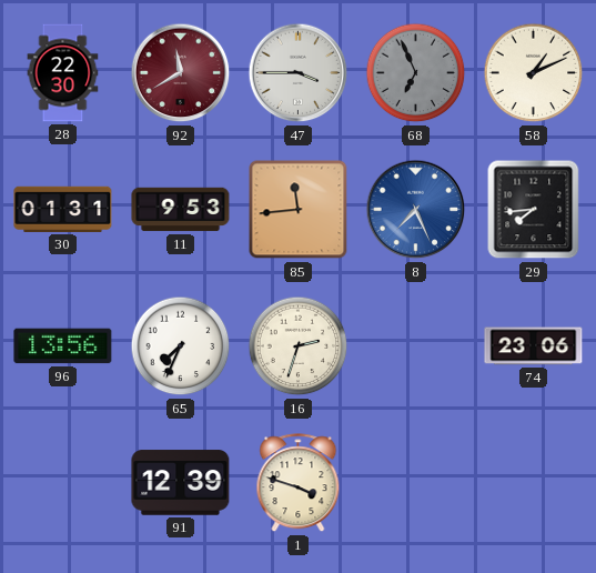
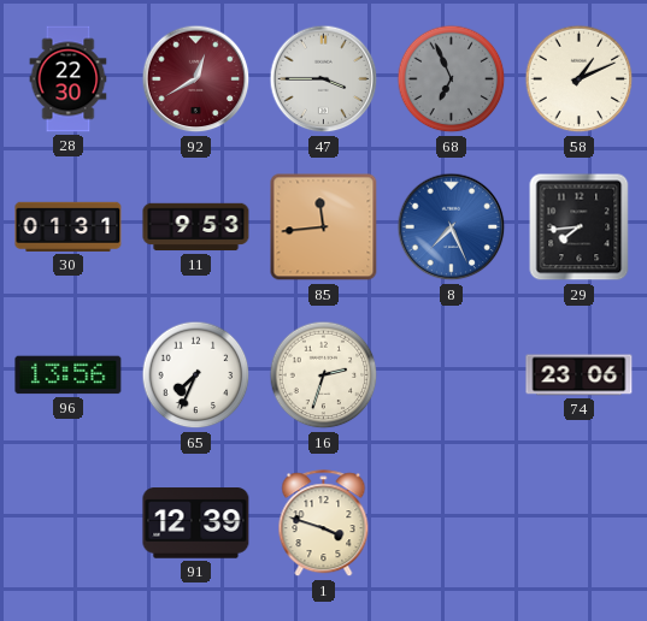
92: 11:40 -> 12:40
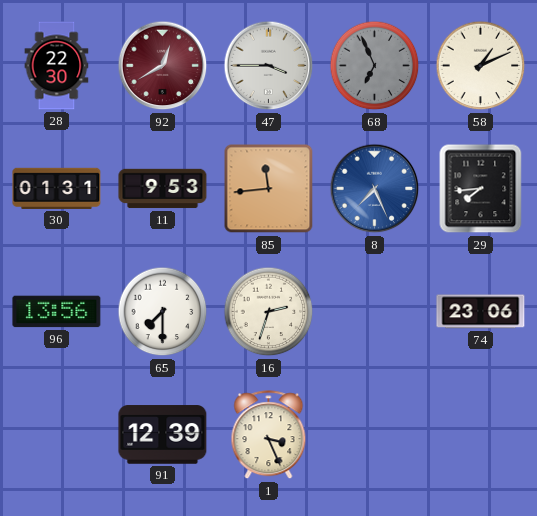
65: 7:34 -> 7:30
1: 3:48 -> 3:26
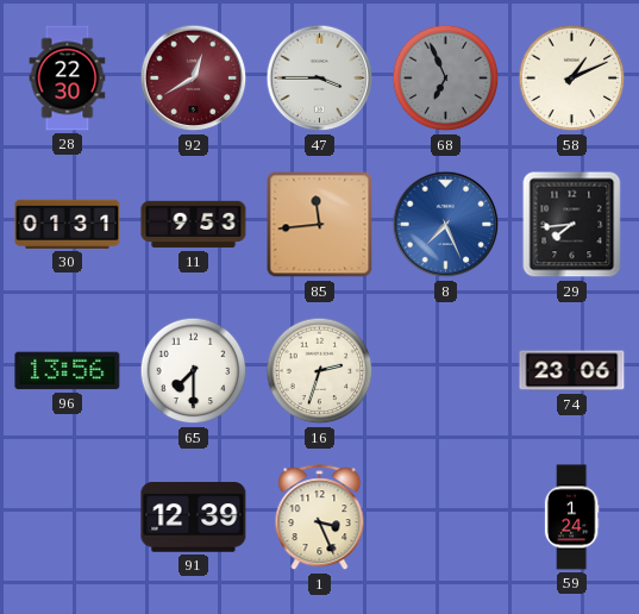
59: none -> 1:24
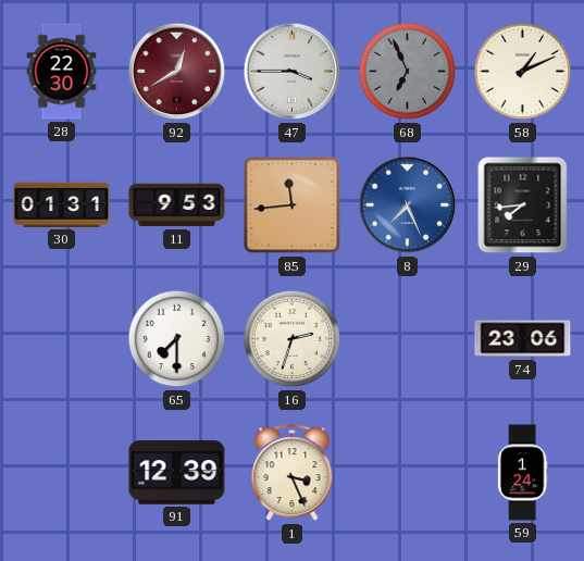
96: 13:56 -> none
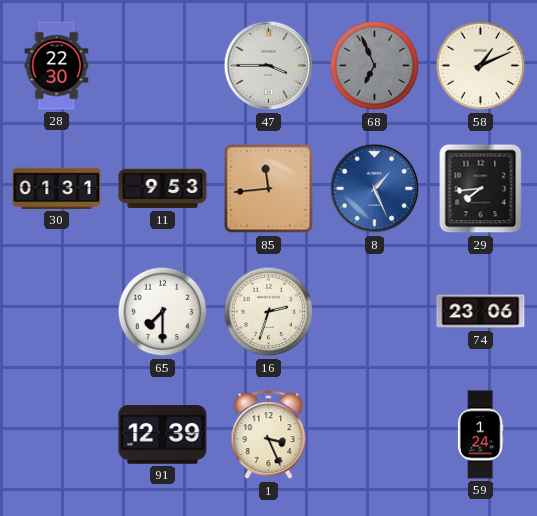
92: 12:40 -> none
8: 7:26 -> 1:26
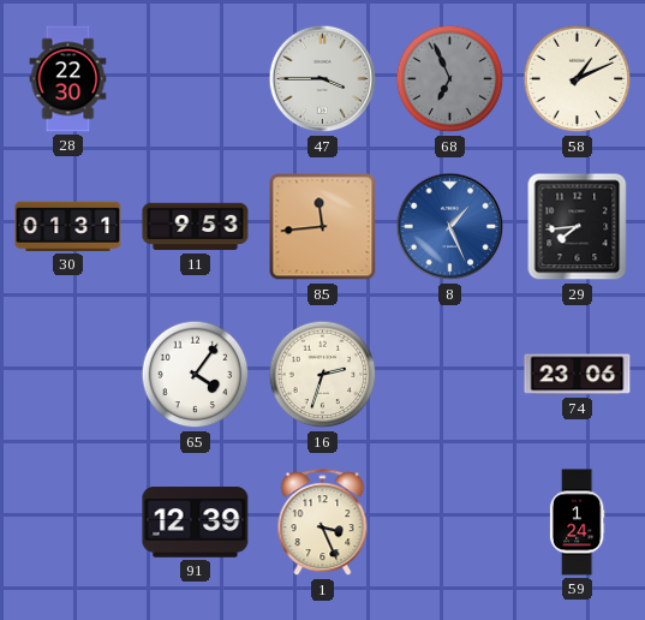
65: 7:30 -> 4:06
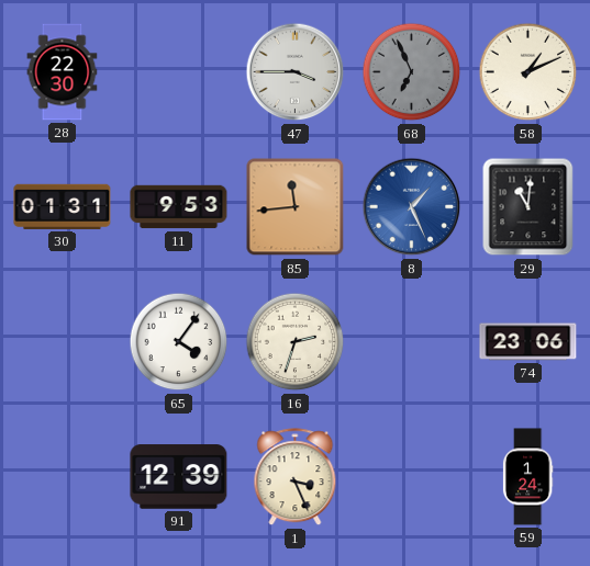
29: 7:44 -> 11:01
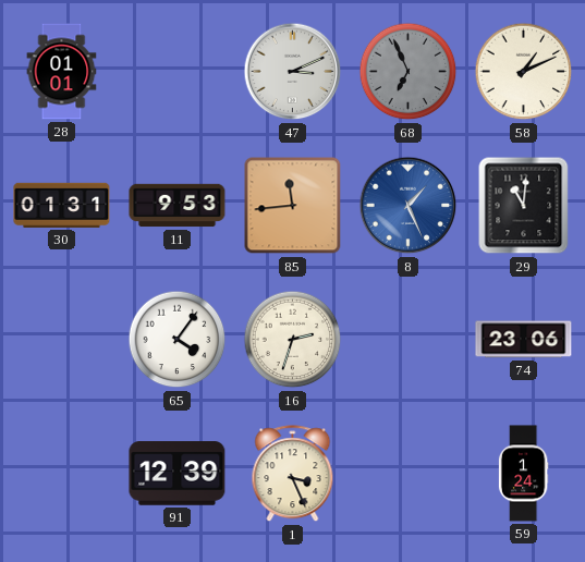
28: 22:30 -> 01:01
47: 3:45 -> 3:11
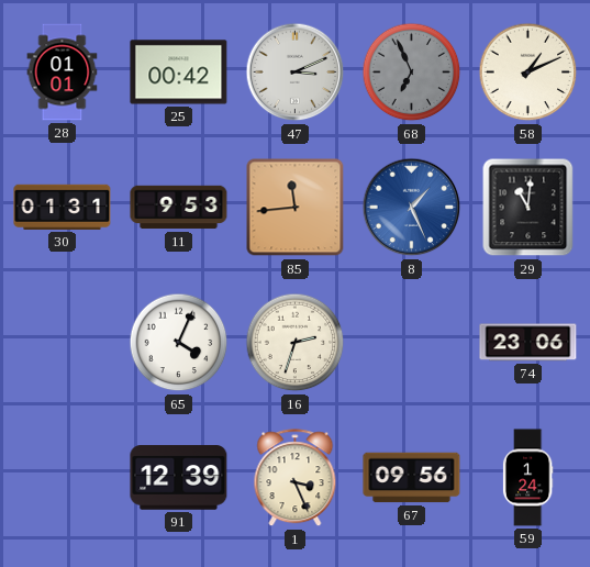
25: none -> 00:42
65: 4:06 -> 4:04
67: none -> 09:56
